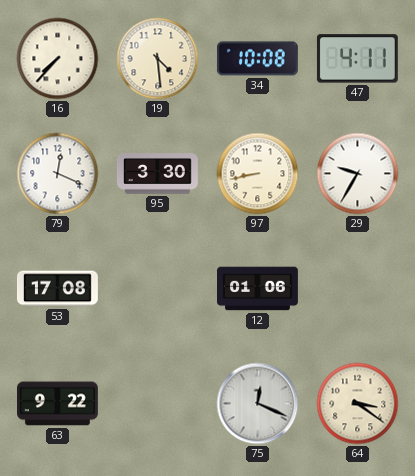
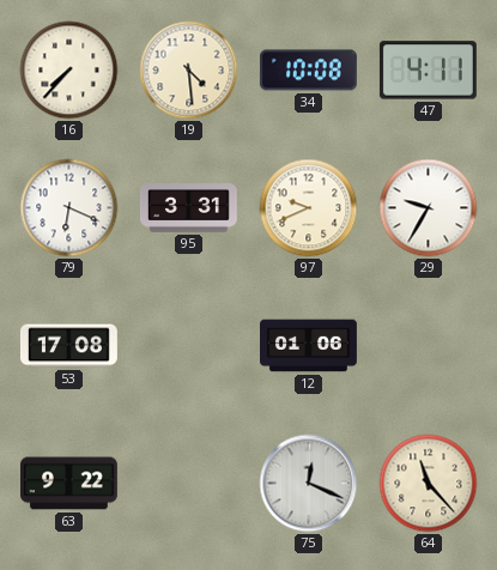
79: 12:19 -> 6:19
95: 3:30 -> 3:31
97: 8:43 -> 9:41
64: 3:21 -> 11:23
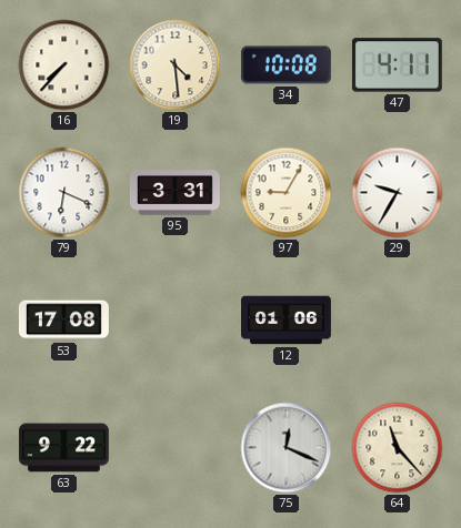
97: 9:41 -> 9:05
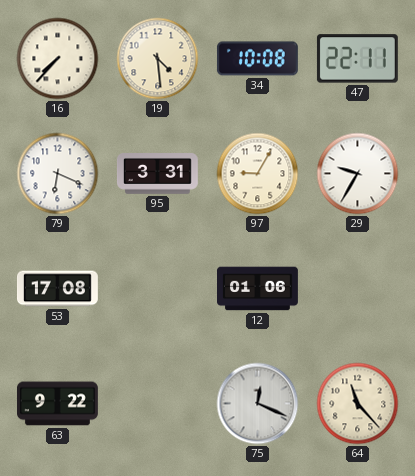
47: 4:11 -> 22:11
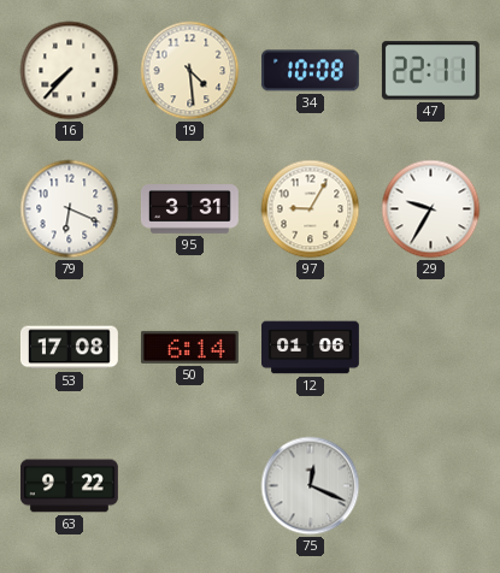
50: none -> 6:14
64: 11:23 -> none
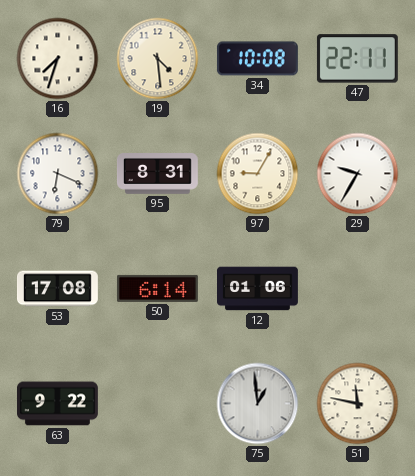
16: 7:37 -> 7:33
95: 3:31 -> 8:31
75: 12:19 -> 12:59
51: none -> 11:47
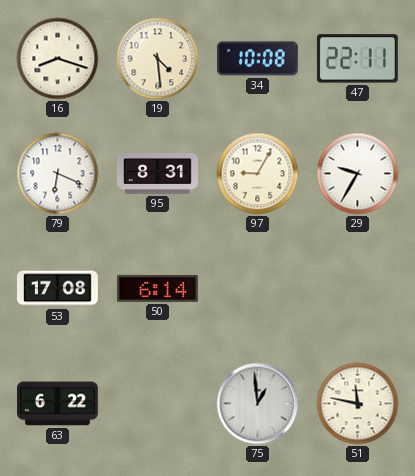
16: 7:33 -> 8:18
12: 01:06 -> none
63: 9:22 -> 6:22
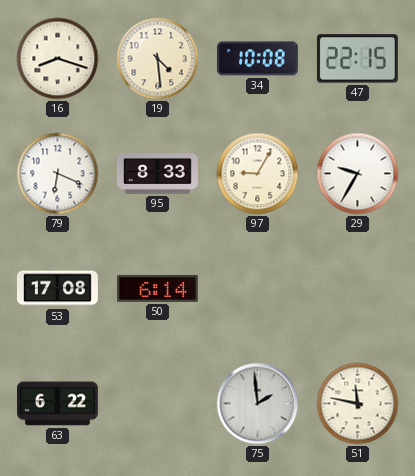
47: 22:11 -> 22:15
95: 8:31 -> 8:33
75: 12:59 -> 1:59
